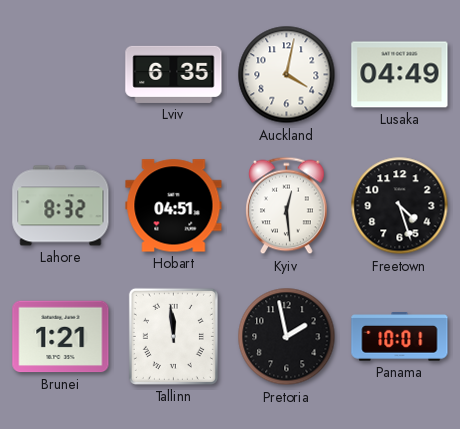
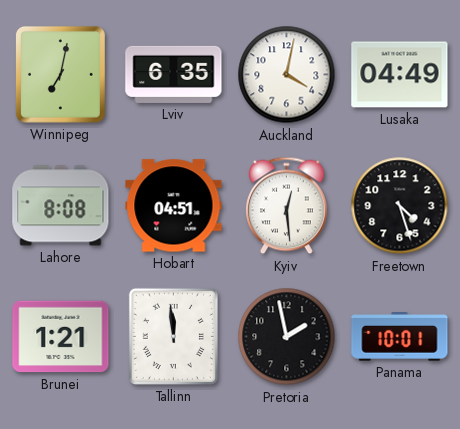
Winnipeg: none -> 7:02
Lahore: 8:32 -> 8:08
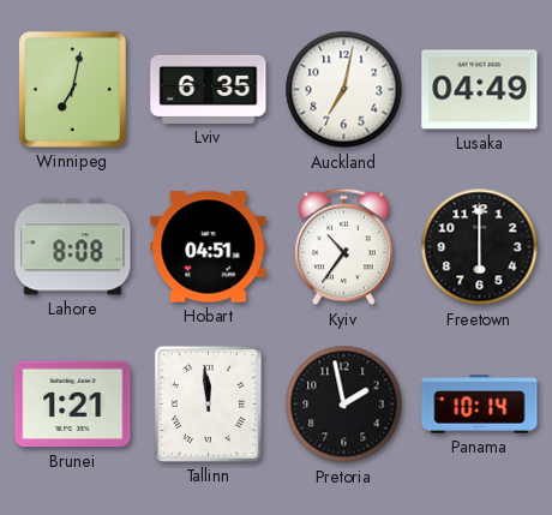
Auckland: 4:02 -> 7:02
Kyiv: 12:29 -> 10:36
Freetown: 4:27 -> 6:00
Panama: 10:01 -> 10:14
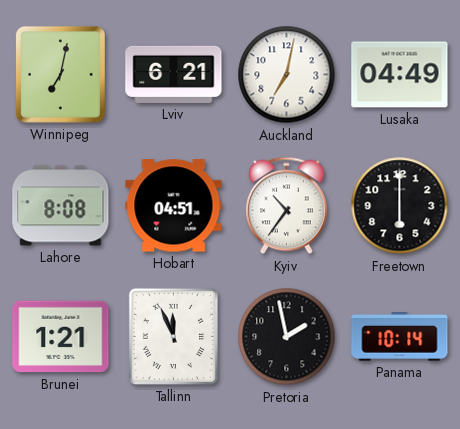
Lviv: 6:35 -> 6:21
Tallinn: 11:59 -> 11:56
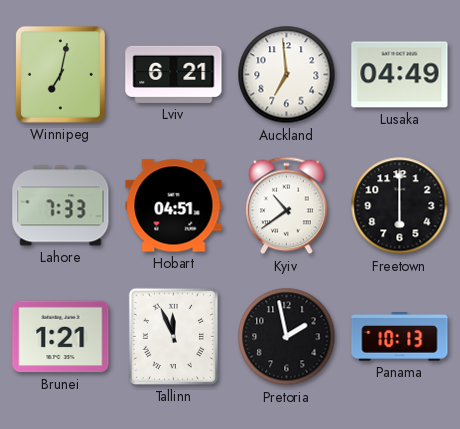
Auckland: 7:02 -> 6:59
Lahore: 8:08 -> 7:33
Kyiv: 10:36 -> 10:39
Panama: 10:14 -> 10:13
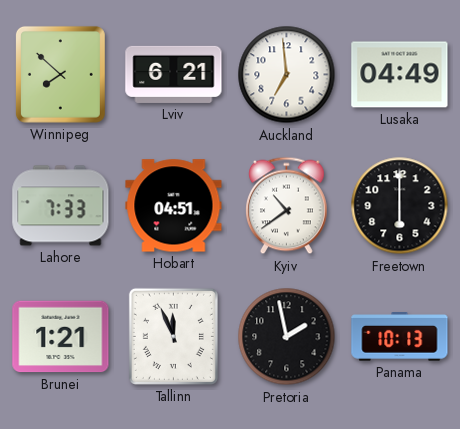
Winnipeg: 7:02 -> 7:52
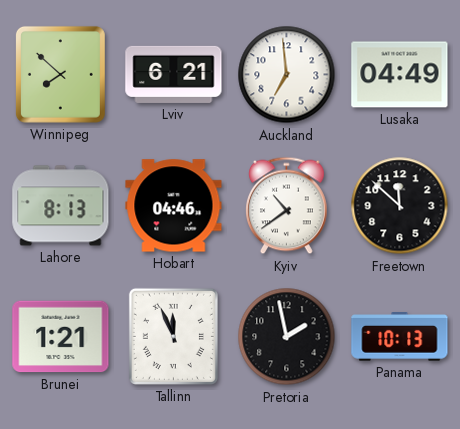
Lahore: 7:33 -> 8:13
Hobart: 04:51 -> 04:46
Freetown: 6:00 -> 11:52
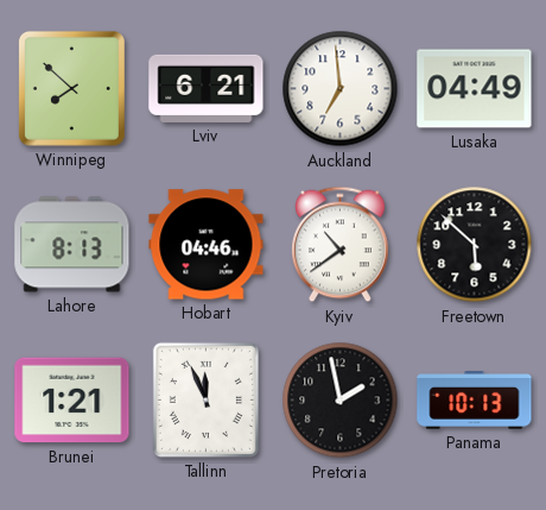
Freetown: 11:52 -> 5:52
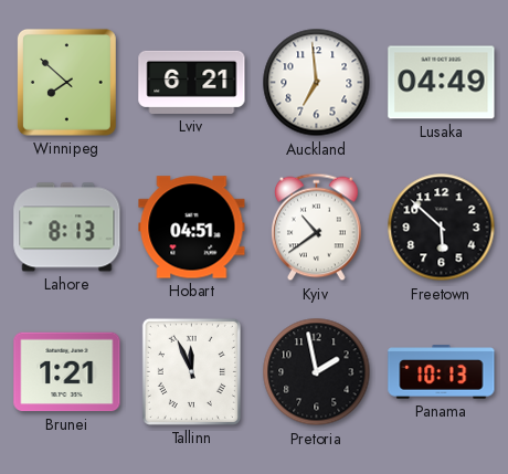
Hobart: 04:46 -> 04:51
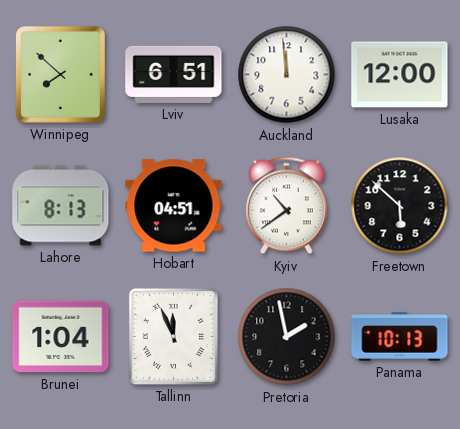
Lviv: 6:21 -> 6:51
Auckland: 6:59 -> 11:59
Lusaka: 04:49 -> 12:00
Brunei: 1:21 -> 1:04
